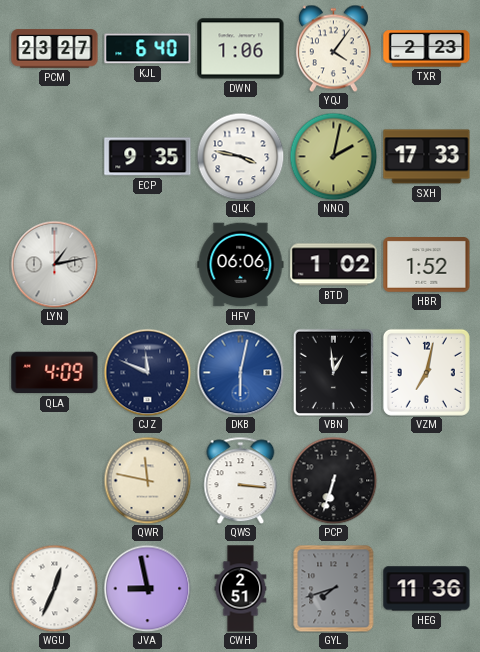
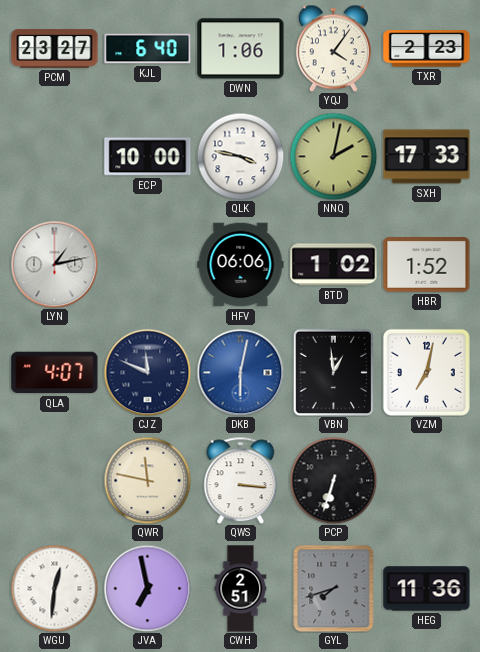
ECP: 9:35 -> 10:00
QLA: 4:09 -> 4:07
WGU: 12:34 -> 12:31
JVA: 8:58 -> 6:58
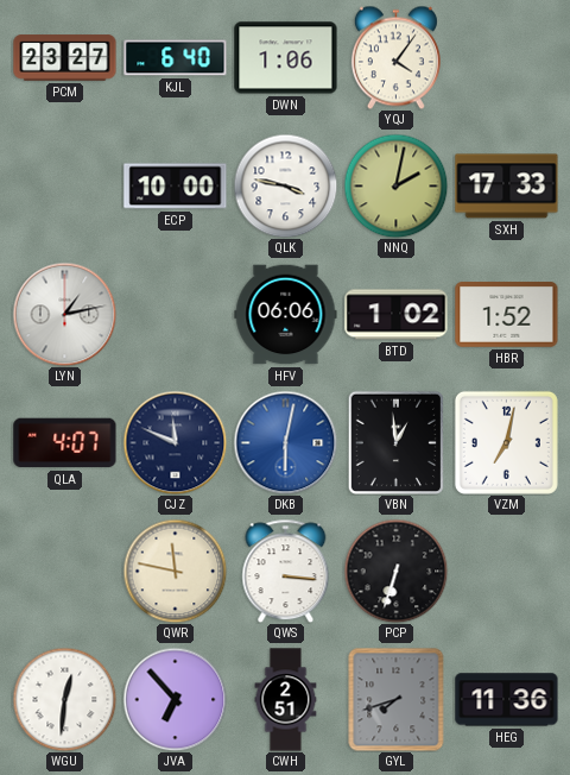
TXR: 2:23 -> none
JVA: 6:58 -> 6:53
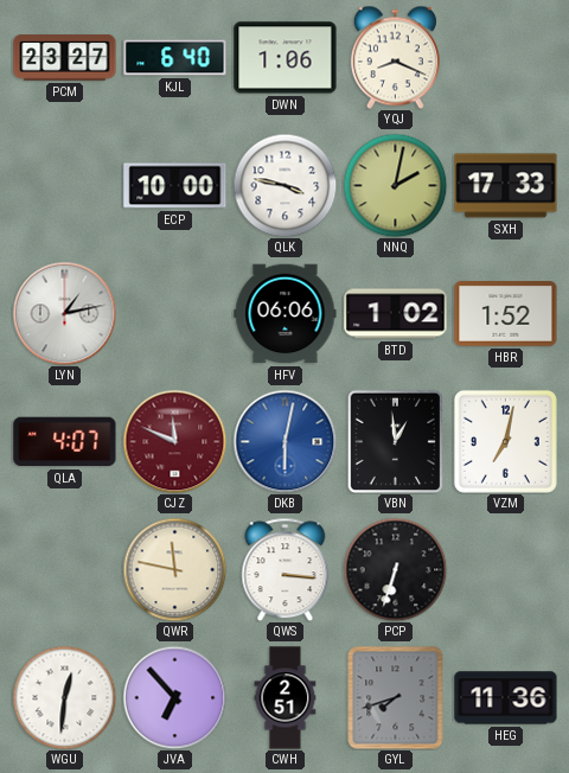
YQJ: 4:06 -> 8:19
CJZ dial: navy -> burgundy
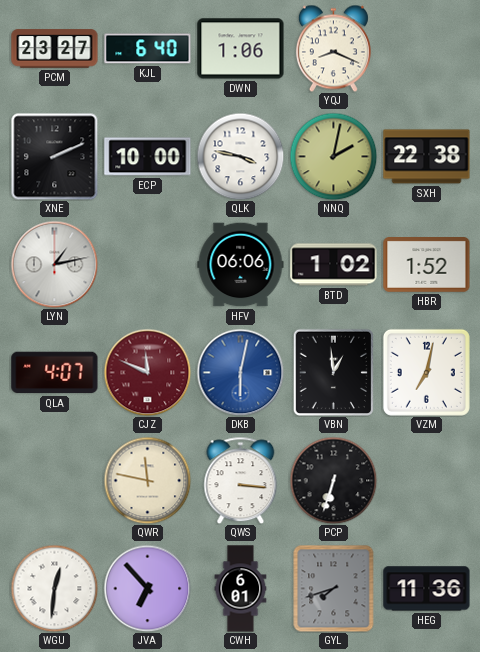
XNE: none -> 2:11
SXH: 17:33 -> 22:38
CWH: 2:51 -> 6:01
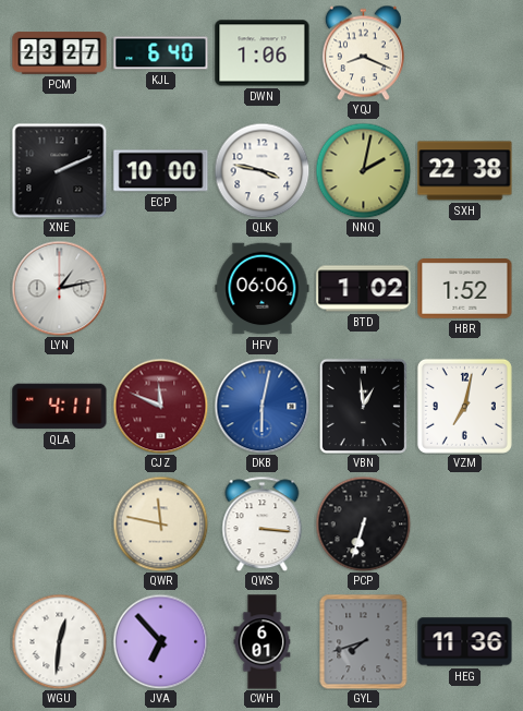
QLA: 4:07 -> 4:11
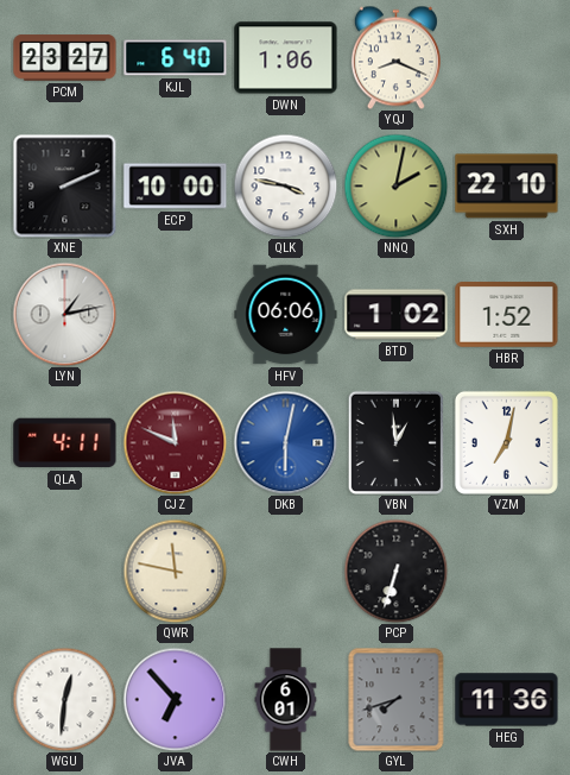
SXH: 22:38 -> 22:10
QWS: 3:16 -> none
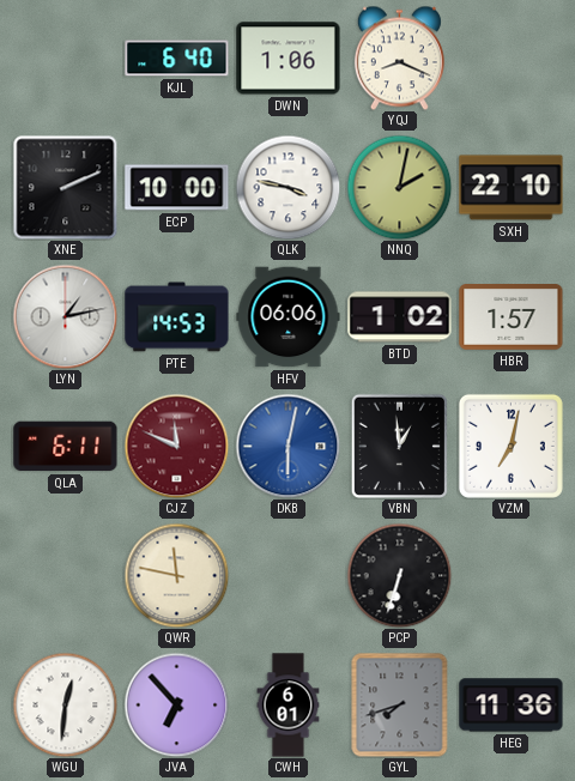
PCM: 23:27 -> none
PTE: none -> 14:53
HBR: 1:52 -> 1:57
QLA: 4:11 -> 6:11
